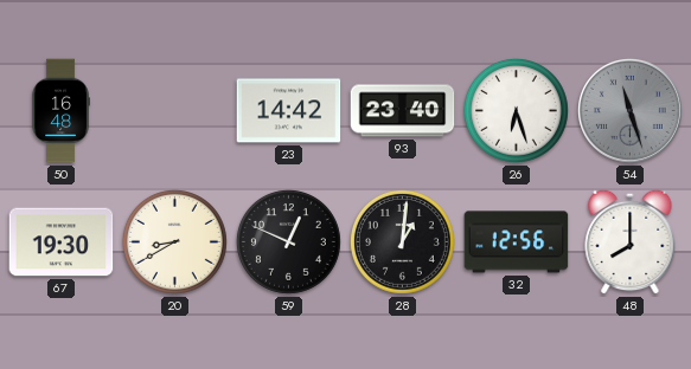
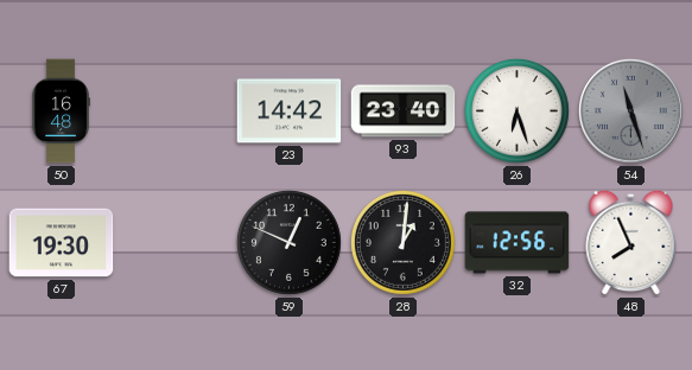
20: 8:40 -> none
48: 8:00 -> 7:56
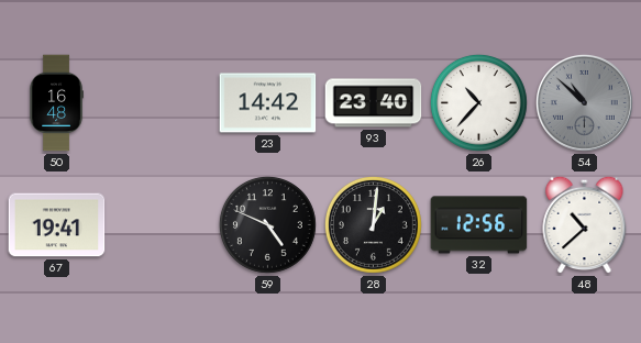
26: 6:27 -> 10:37
54: 11:27 -> 10:52
67: 19:30 -> 19:41
59: 12:49 -> 4:49
48: 7:56 -> 10:38
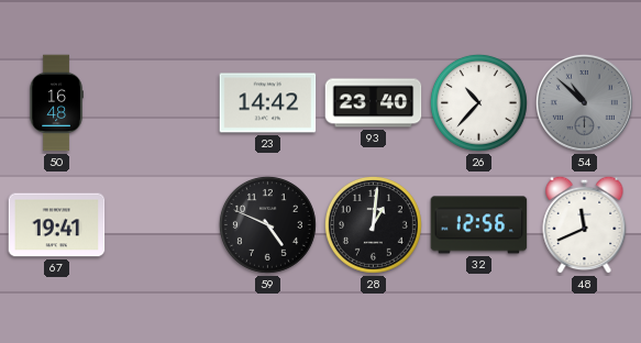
48: 10:38 -> 11:41
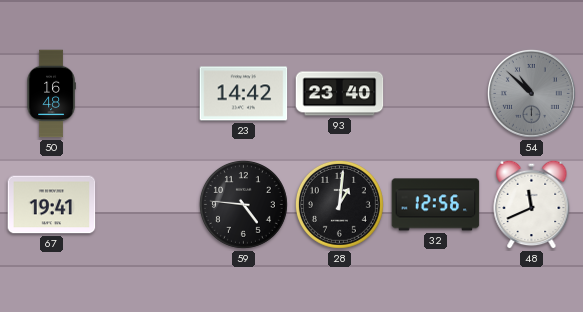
26: 10:37 -> none
59: 4:49 -> 4:46
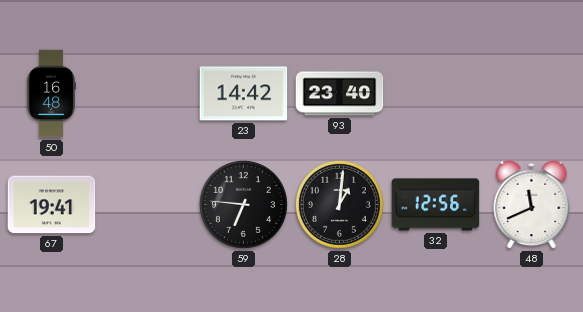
54: 10:52 -> none
59: 4:46 -> 6:46
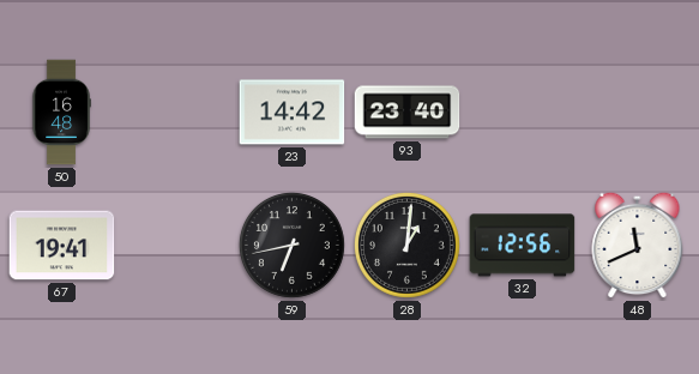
59: 6:46 -> 6:43
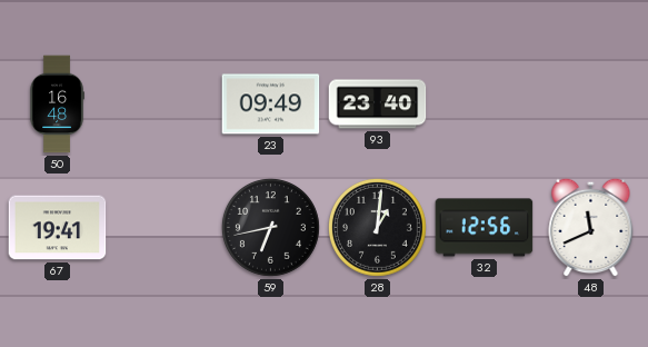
23: 14:42 -> 09:49
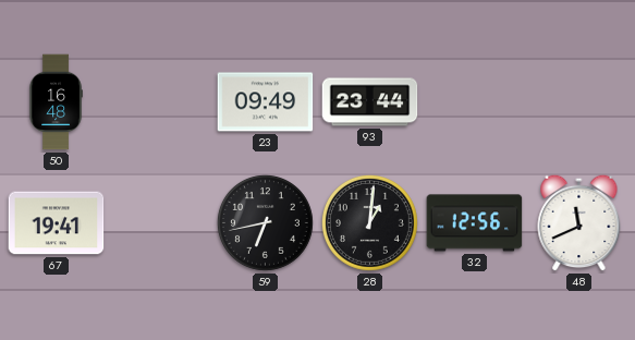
93: 23:40 -> 23:44
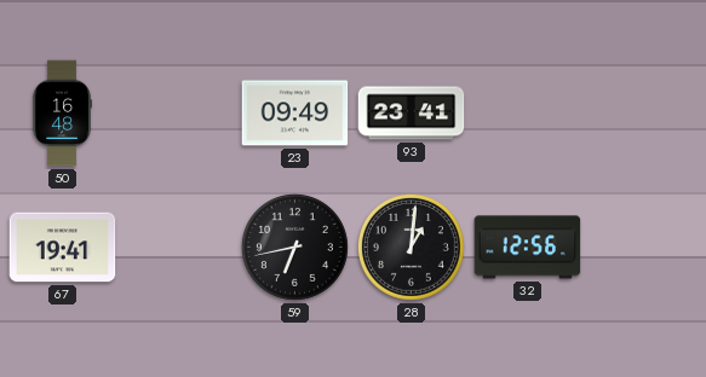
93: 23:44 -> 23:41
48: 11:41 -> none
